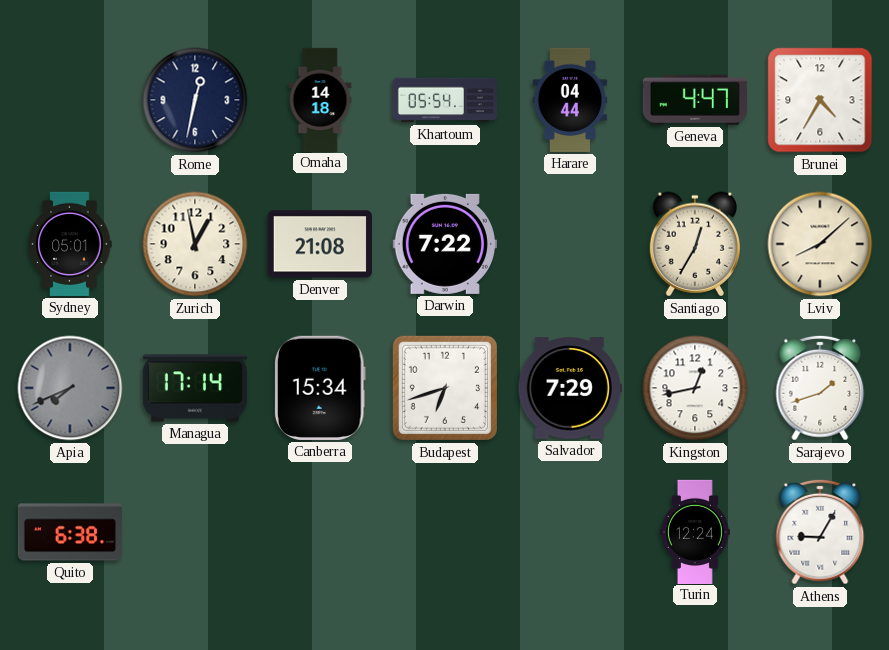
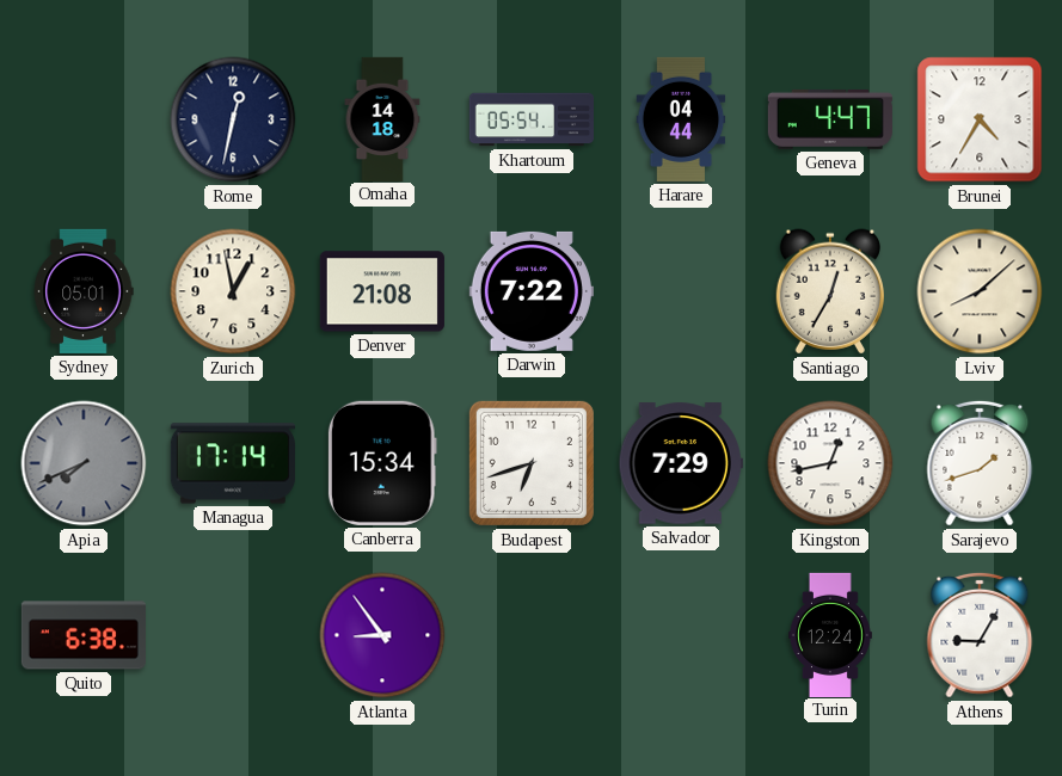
Atlanta: none -> 8:54
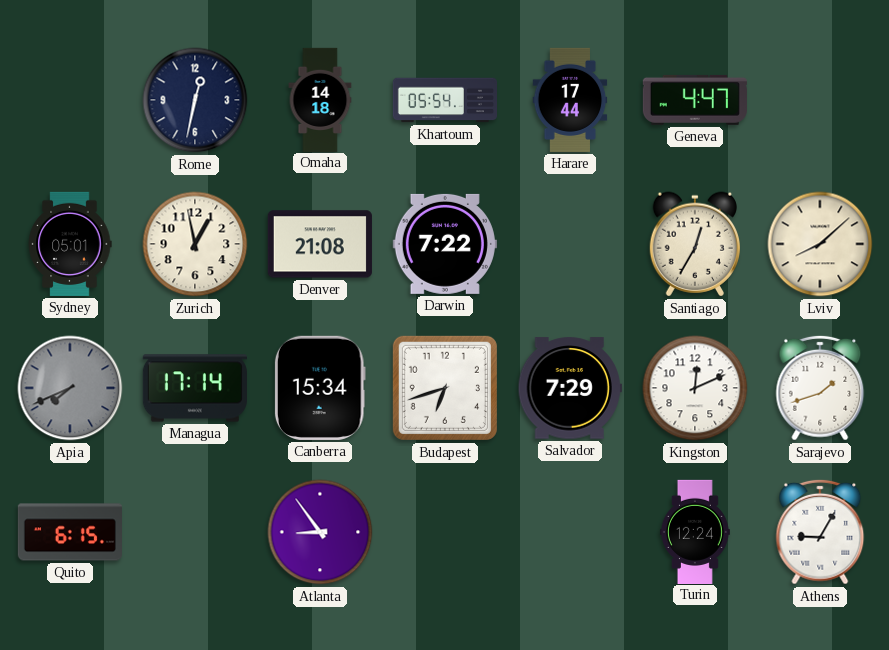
Harare: 04:44 -> 17:44
Brunei: 4:35 -> none
Kingston: 12:43 -> 12:11
Quito: 6:38 -> 6:15
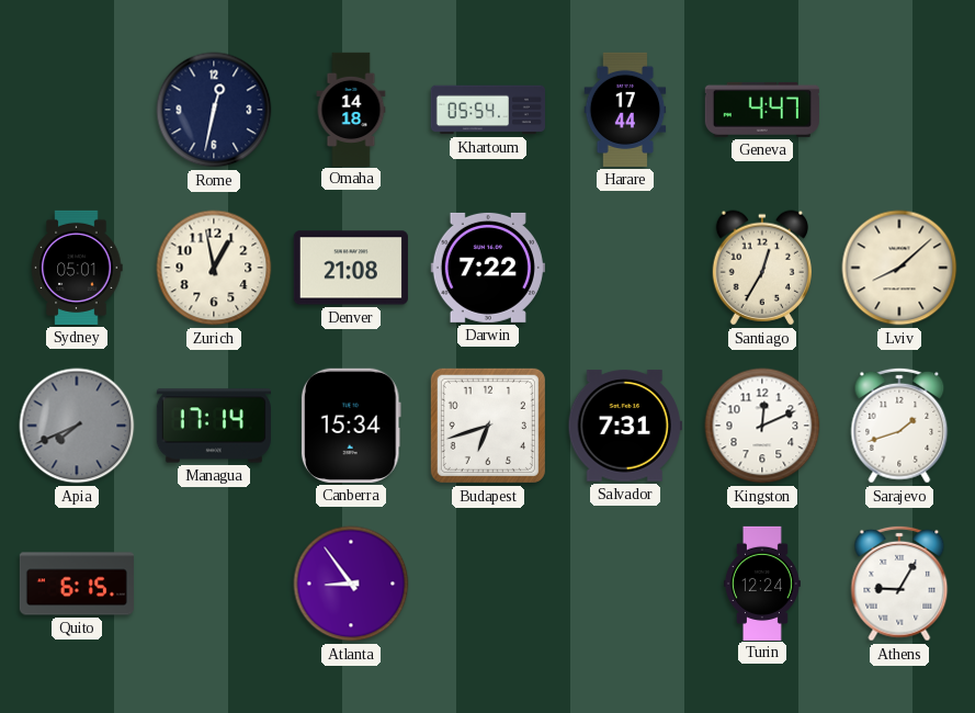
Salvador: 7:29 -> 7:31
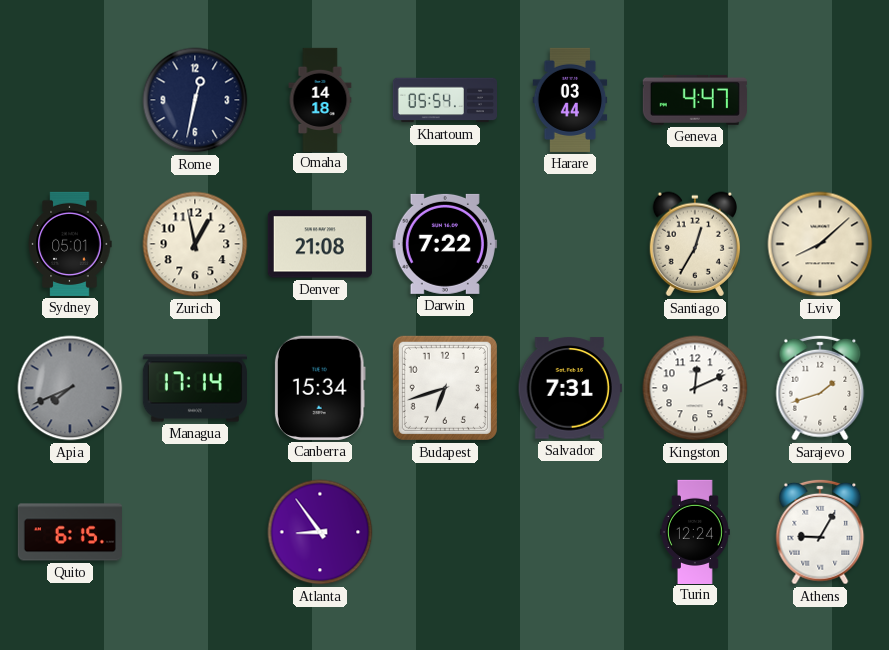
Harare: 17:44 -> 03:44
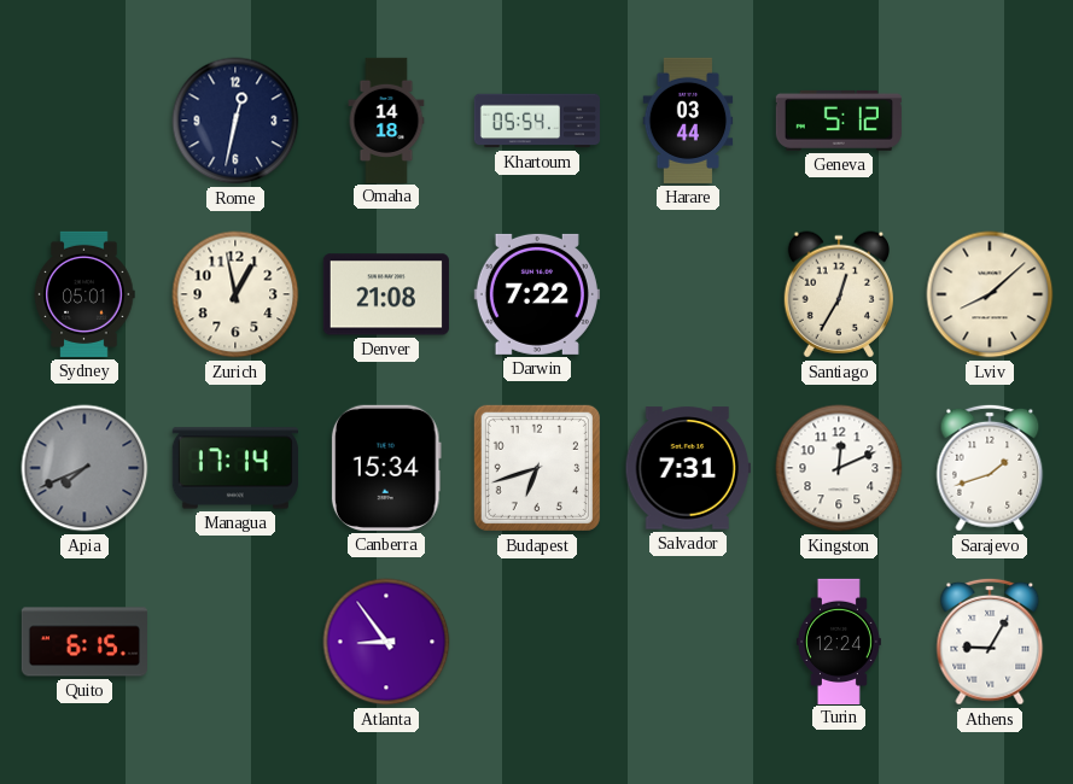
Geneva: 4:47 -> 5:12
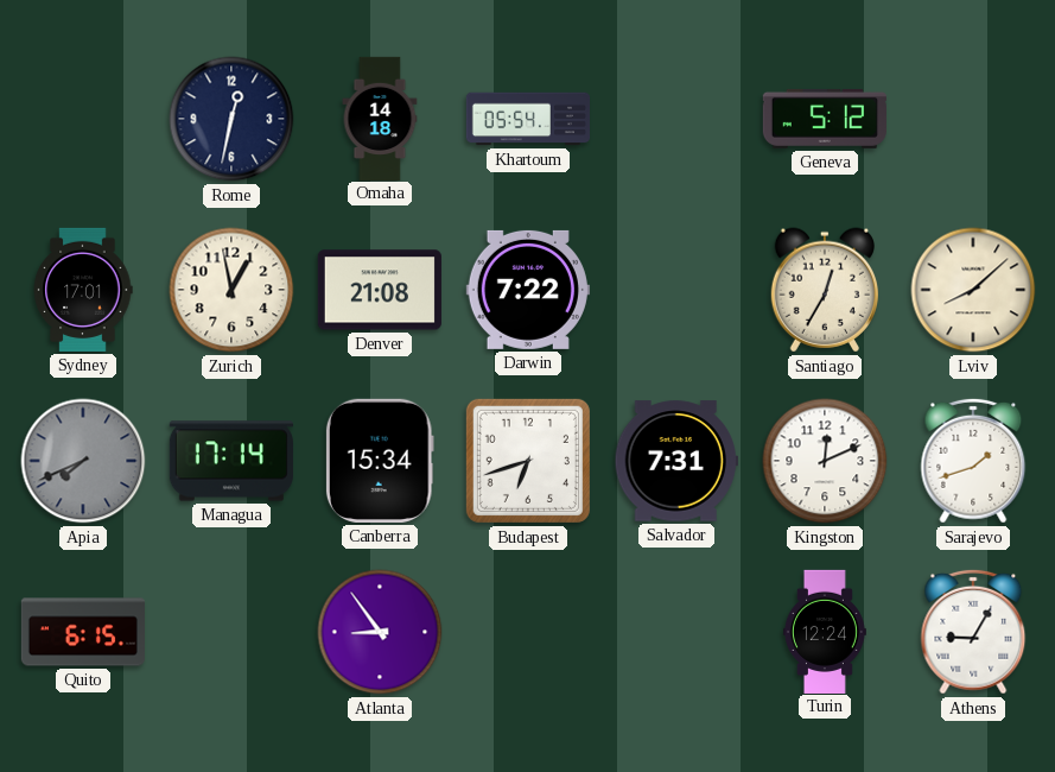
Harare: 03:44 -> none
Sydney: 05:01 -> 17:01
